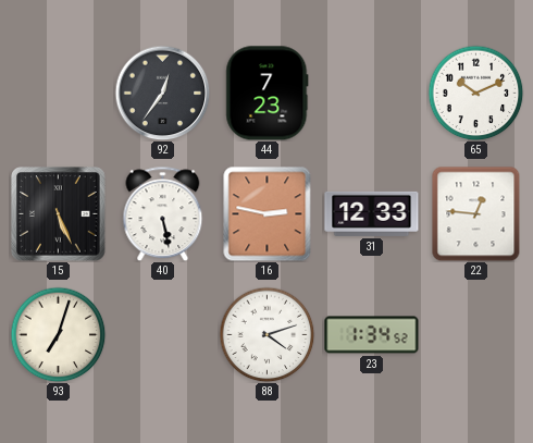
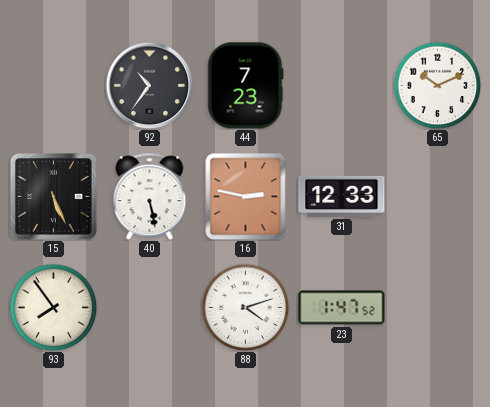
92: 12:36 -> 10:36
22: 12:46 -> none
93: 7:03 -> 7:54
23: 1:34 -> 1:47
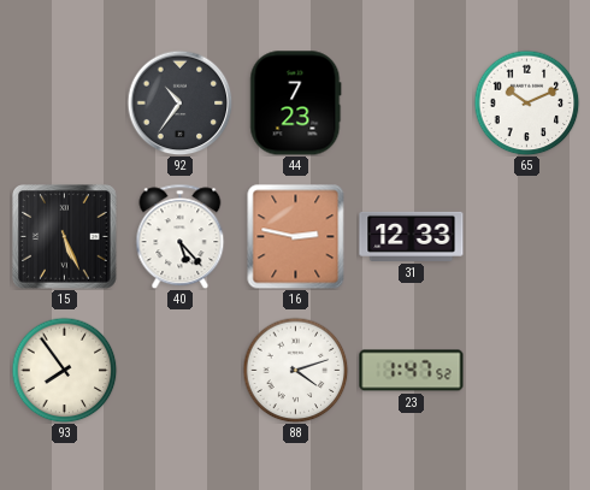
40: 5:28 -> 5:23
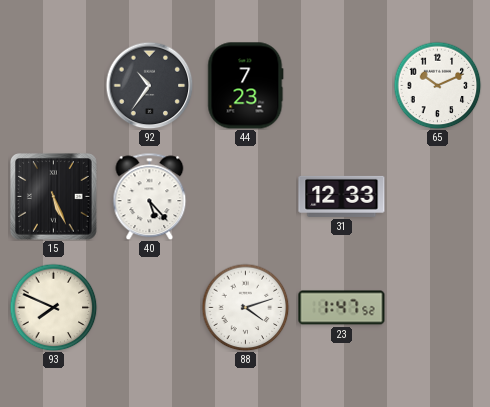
16: 2:47 -> none
93: 7:54 -> 7:49
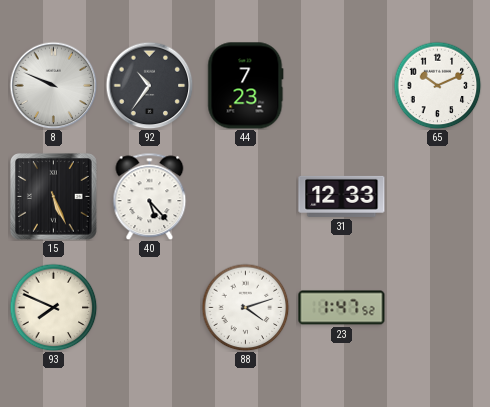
8: none -> 9:49
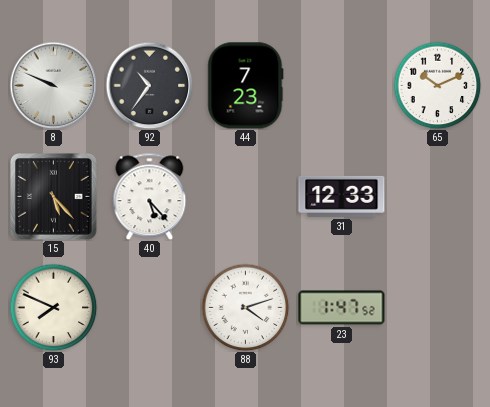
15: 5:26 -> 5:23
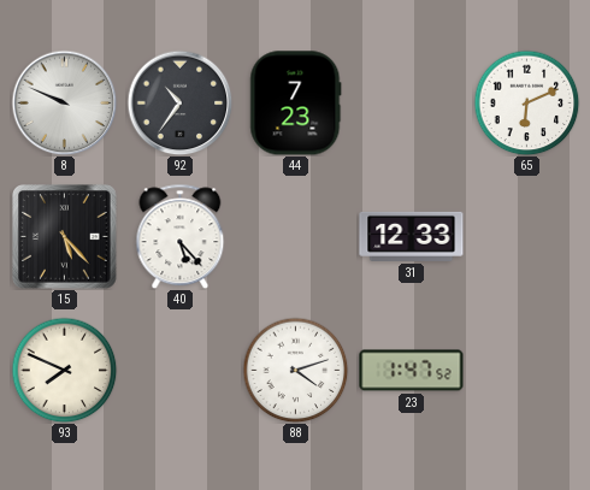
65: 10:11 -> 6:11
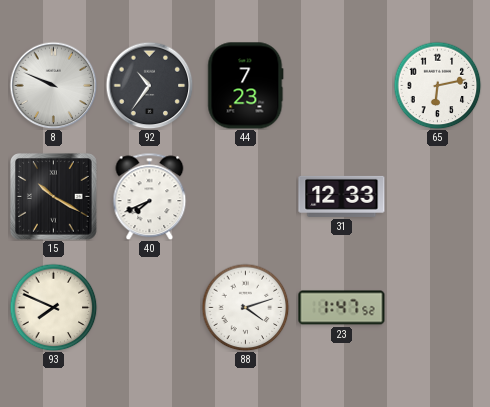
65: 6:11 -> 6:13
15: 5:23 -> 10:20
40: 5:23 -> 7:41
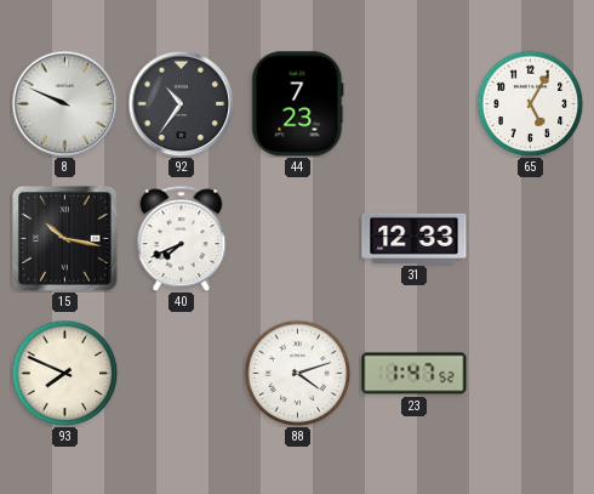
65: 6:13 -> 5:05
15: 10:20 -> 10:17
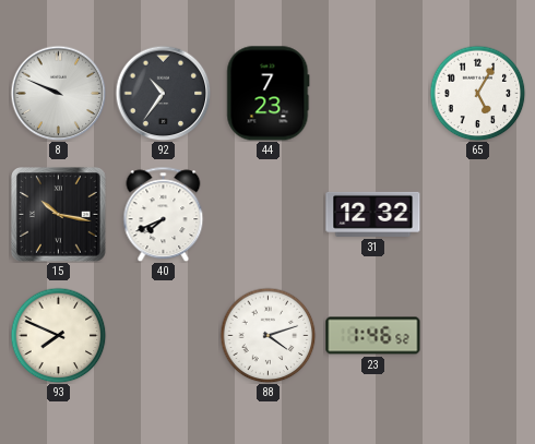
31: 12:33 -> 12:32
23: 1:47 -> 1:46
